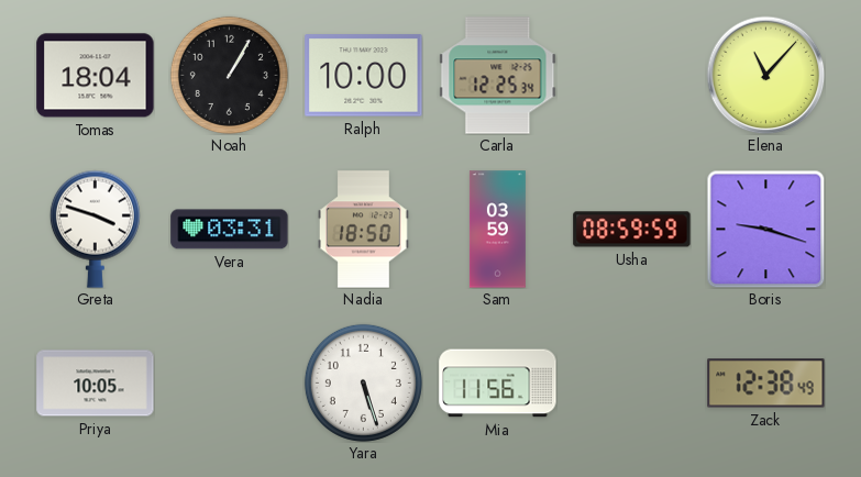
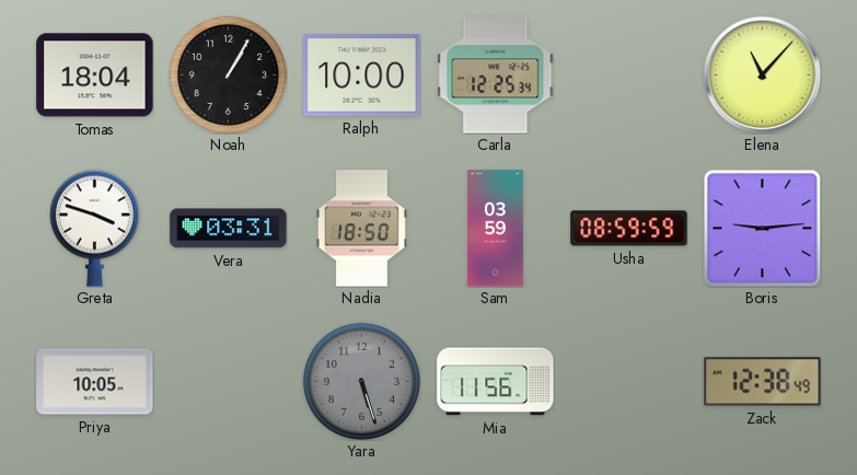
Boris: 9:18 -> 9:14
Yara dial: white -> grey
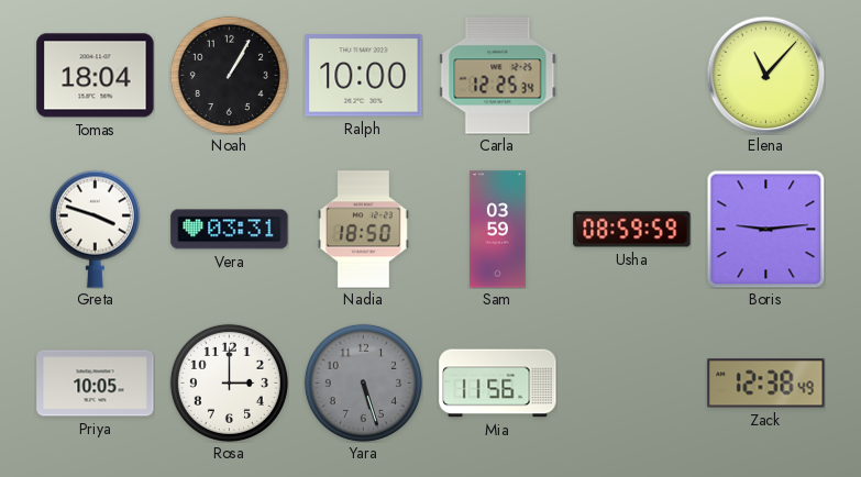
Rosa: none -> 3:00
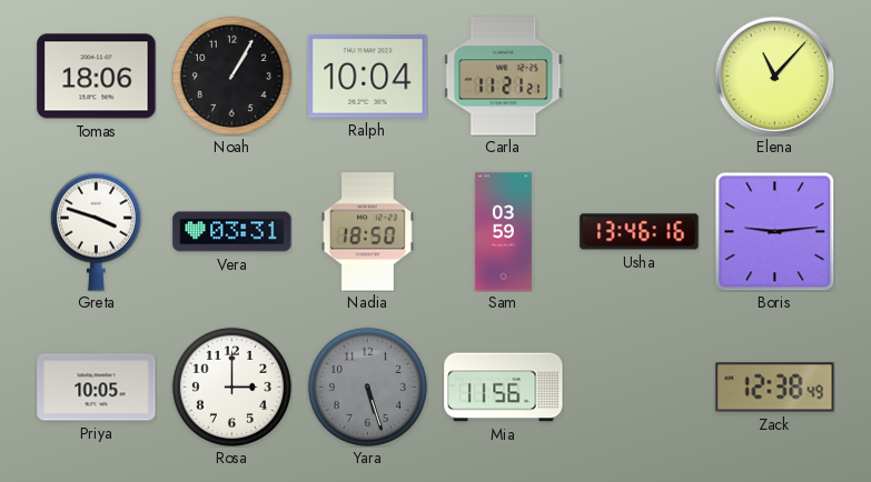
Tomas: 18:04 -> 18:06
Ralph: 10:00 -> 10:04
Carla: 12:25 -> 11:21
Usha: 08:59 -> 13:46
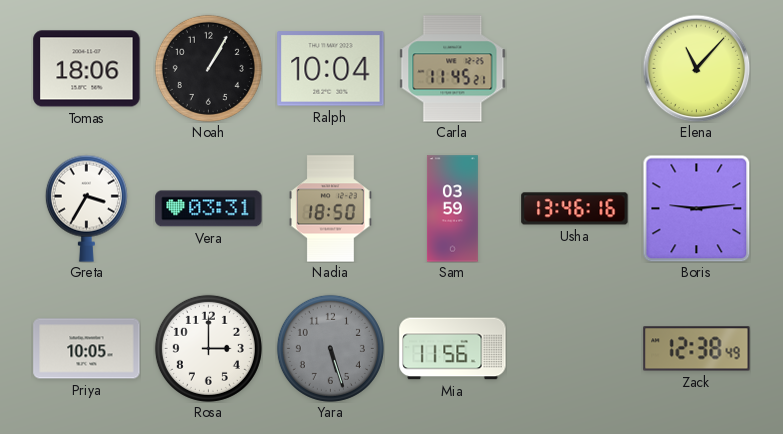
Carla: 11:21 -> 11:45
Greta: 3:48 -> 3:35
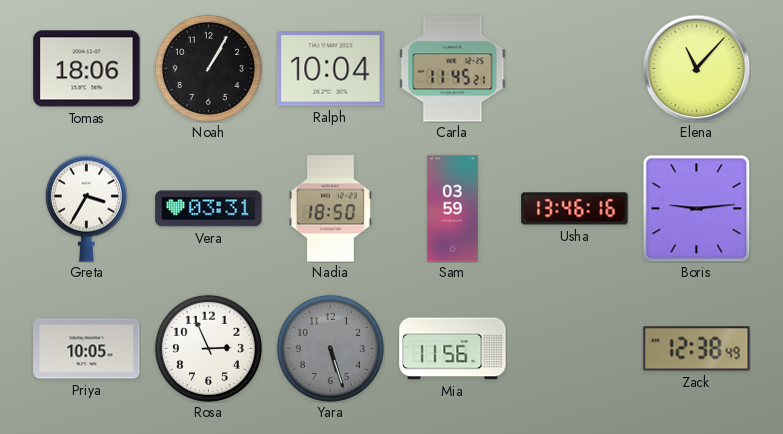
Rosa: 3:00 -> 2:56
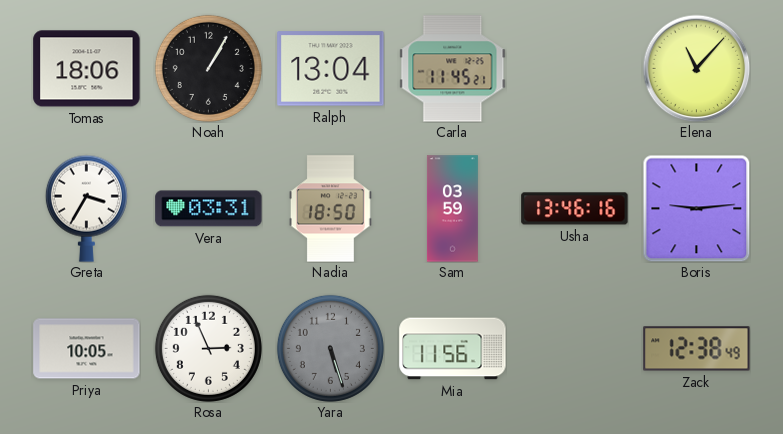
Ralph: 10:04 -> 13:04
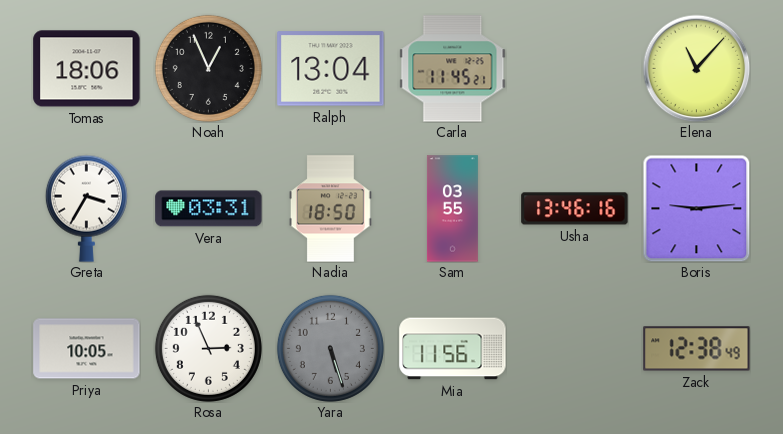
Noah: 1:05 -> 12:56
Sam: 03:59 -> 03:55
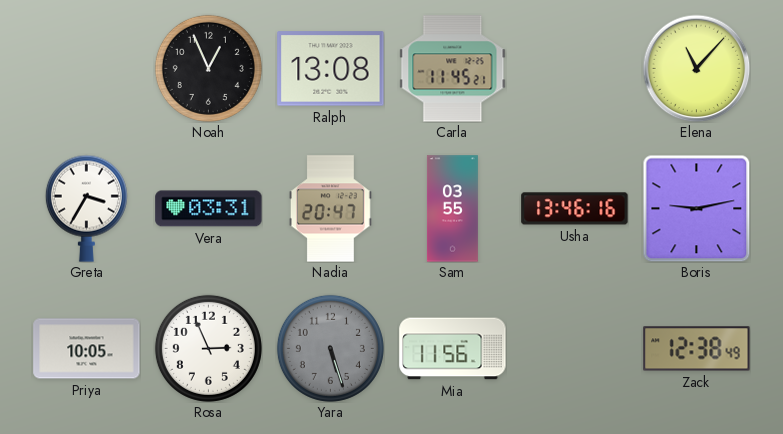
Tomas: 18:06 -> none
Ralph: 13:04 -> 13:08
Nadia: 18:50 -> 20:47
Boris: 9:14 -> 9:13
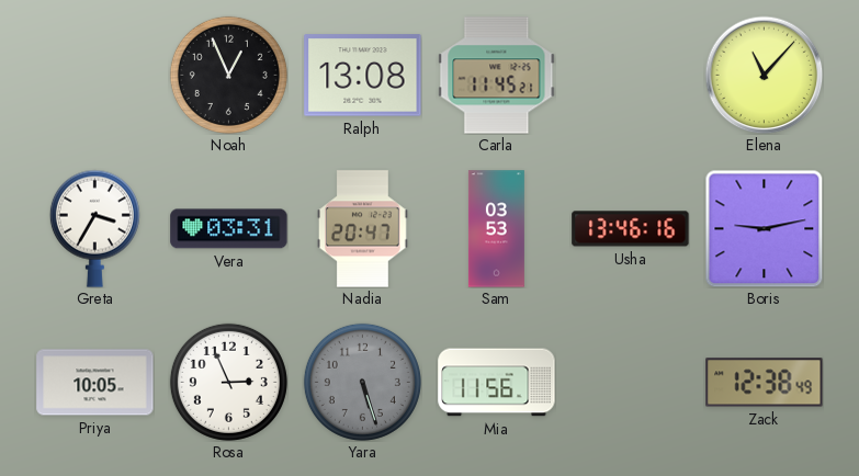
Sam: 03:55 -> 03:53
